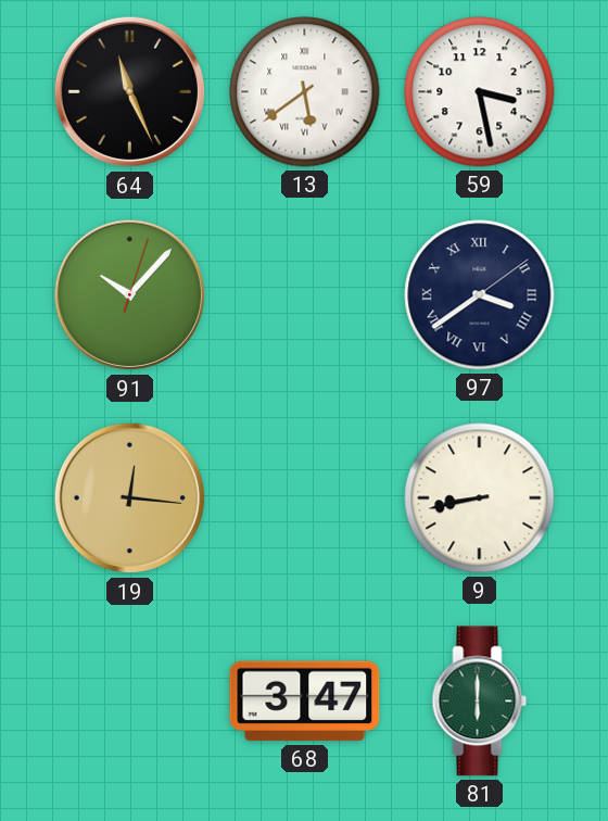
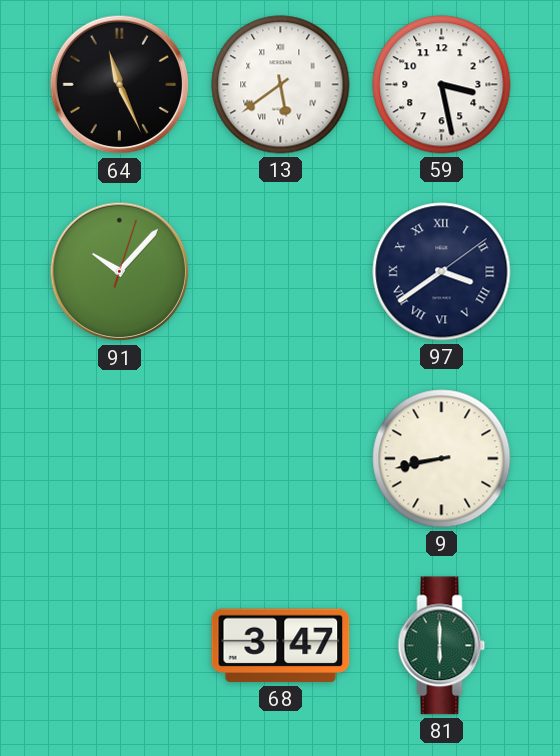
19: 12:16 -> none
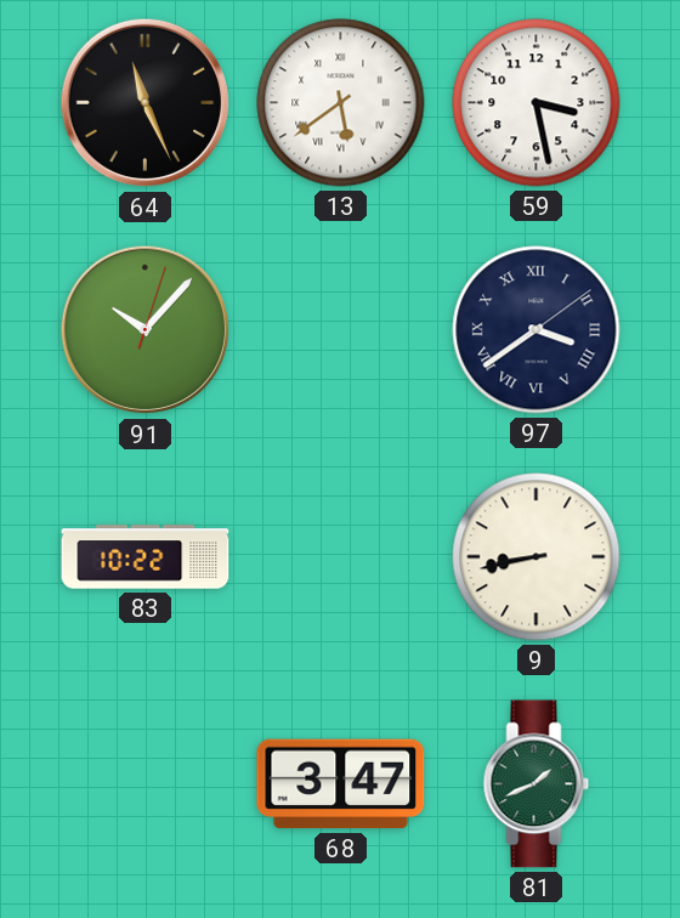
83: none -> 10:22
81: 6:00 -> 1:41
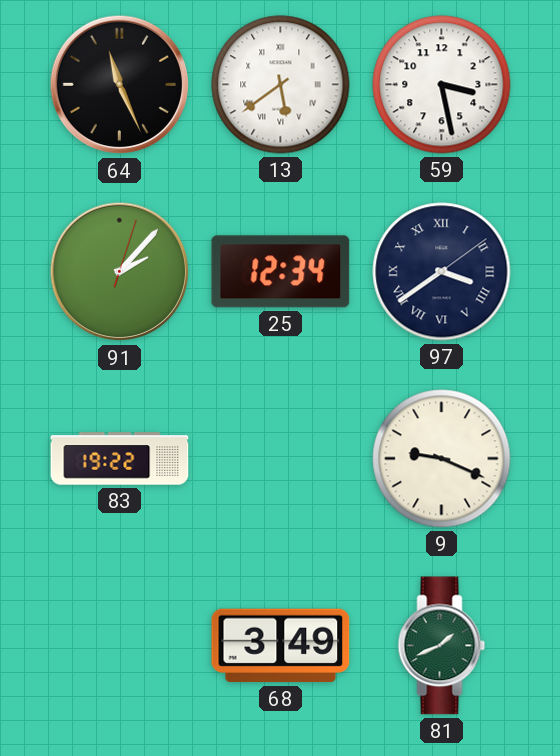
91: 10:07 -> 2:07
25: none -> 12:34
83: 10:22 -> 19:22
9: 8:43 -> 9:19
68: 3:47 -> 3:49
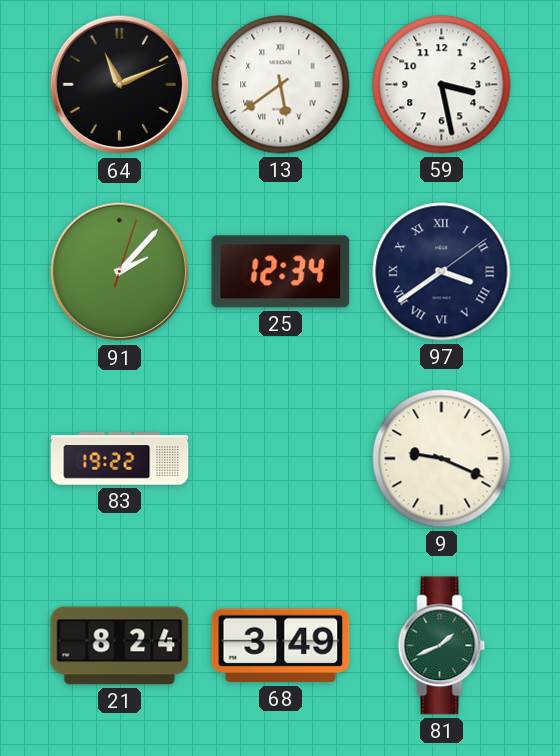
64: 11:26 -> 11:11
21: none -> 8:24
